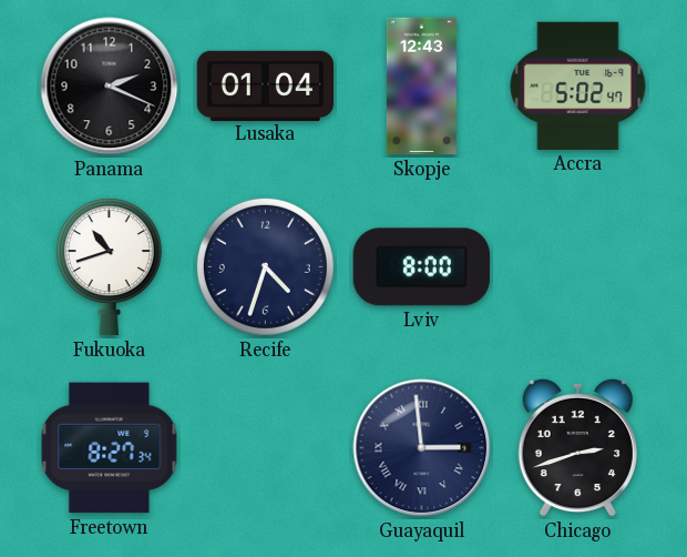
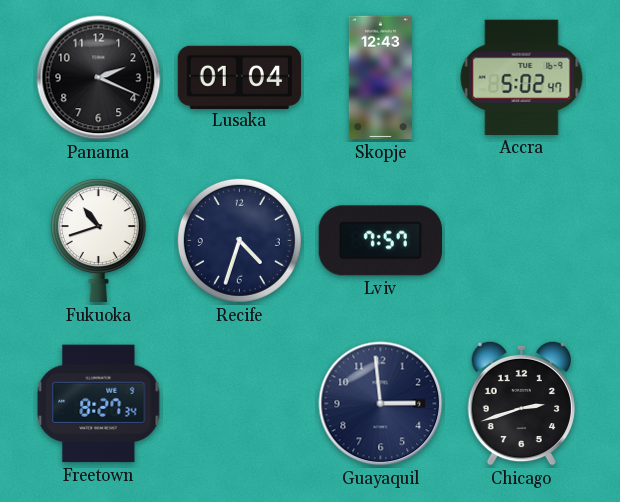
Lviv: 8:00 -> 7:57
Guayaquil numerals: Roman -> Arabic
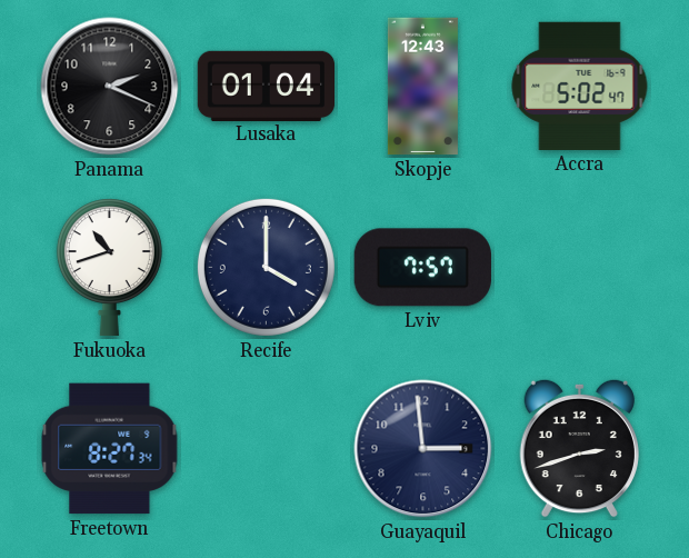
Recife: 4:33 -> 4:00
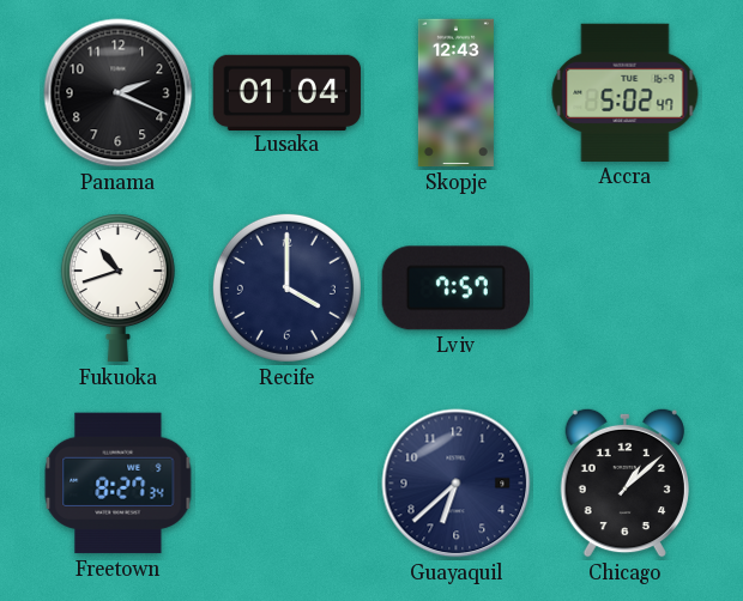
Guayaquil: 2:59 -> 6:38
Chicago: 2:42 -> 1:08
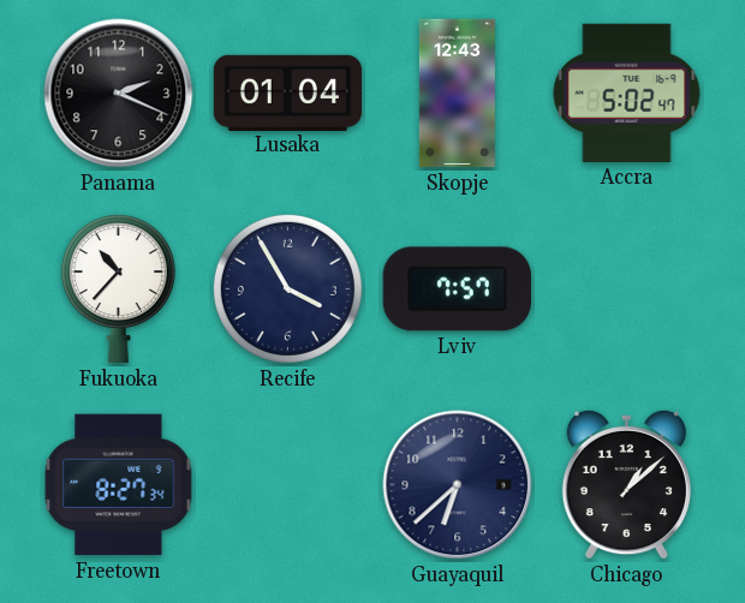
Fukuoka: 10:42 -> 10:37
Recife: 4:00 -> 3:55
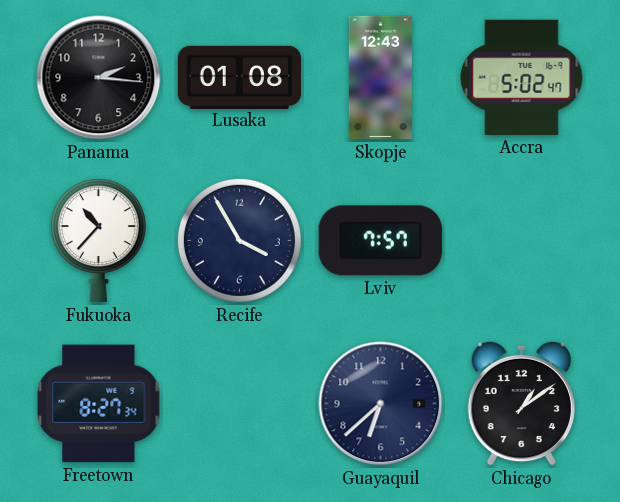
Panama: 2:19 -> 2:16
Lusaka: 01:04 -> 01:08
Chicago: 1:08 -> 1:09
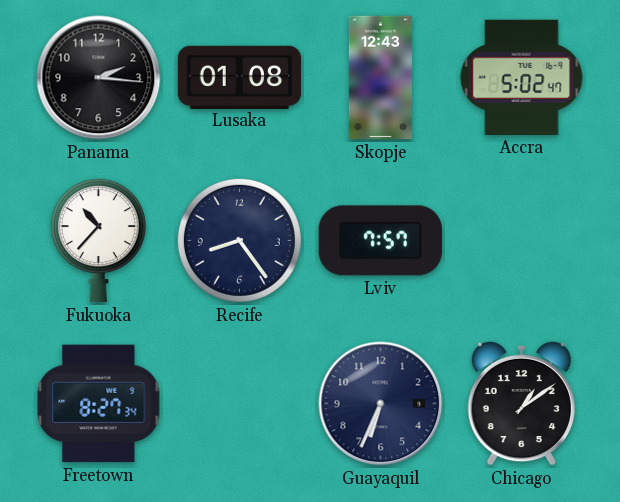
Recife: 3:55 -> 8:24
Guayaquil: 6:38 -> 6:34
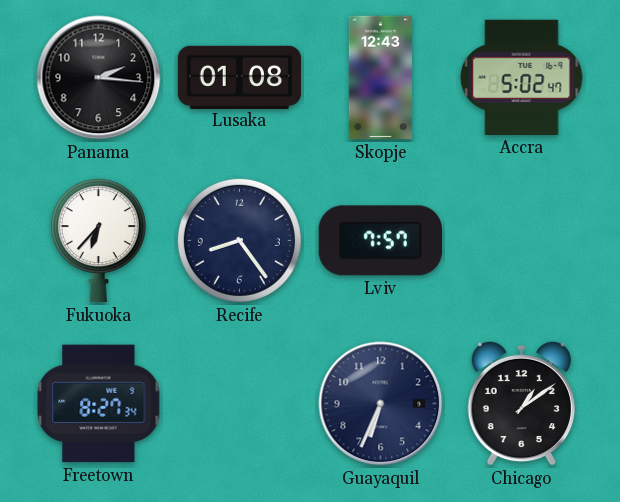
Fukuoka: 10:37 -> 6:37
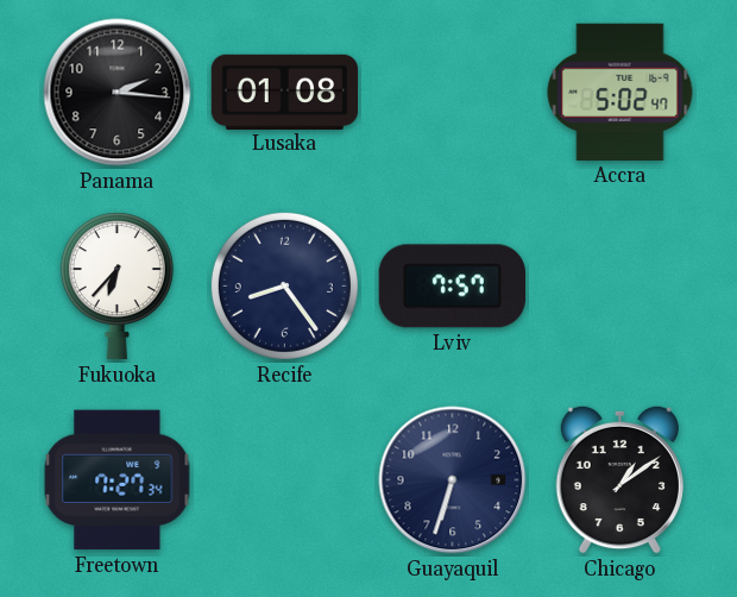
Skopje: 12:43 -> none
Freetown: 8:27 -> 7:27
Guayaquil: 6:34 -> 6:33
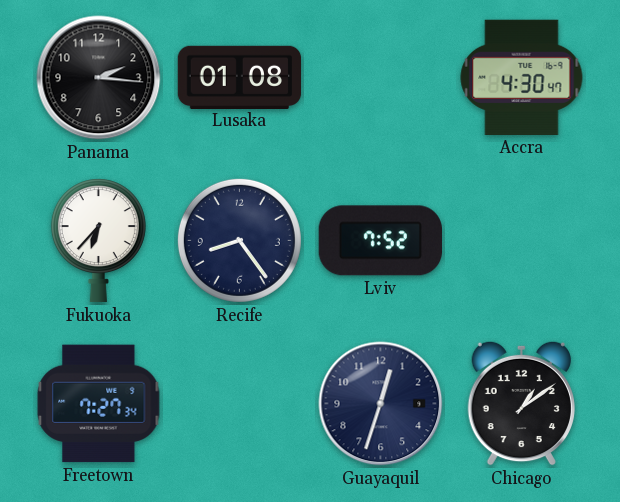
Accra: 5:02 -> 4:30
Lviv: 7:57 -> 7:52
Guayaquil: 6:33 -> 12:33
